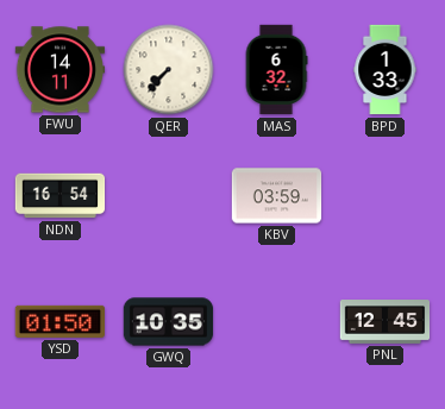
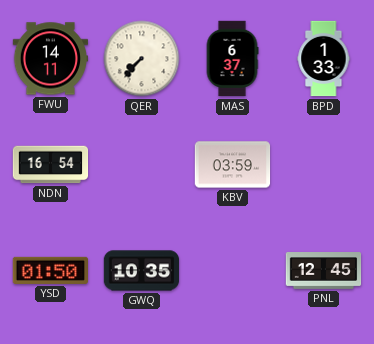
MAS: 6:32 -> 6:37
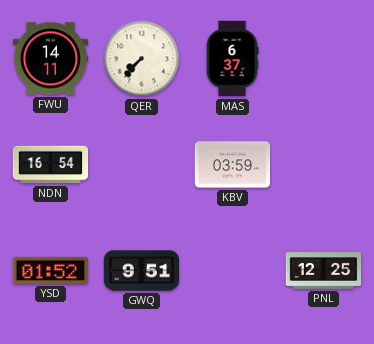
BPD: 1:33 -> none
YSD: 01:50 -> 01:52
GWQ: 10:35 -> 9:51
PNL: 12:45 -> 12:25
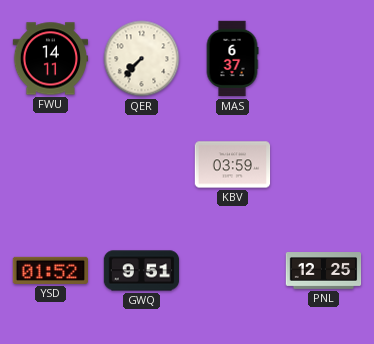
NDN: 16:54 -> none
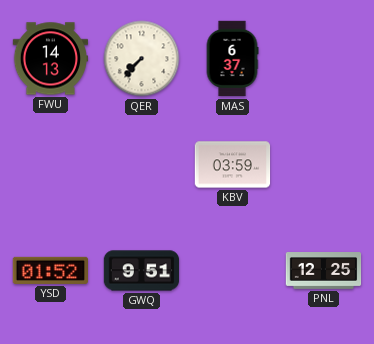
FWU: 14:11 -> 14:13
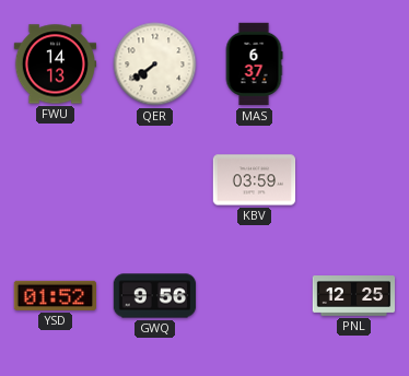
QER: 7:37 -> 7:39
GWQ: 9:51 -> 9:56
